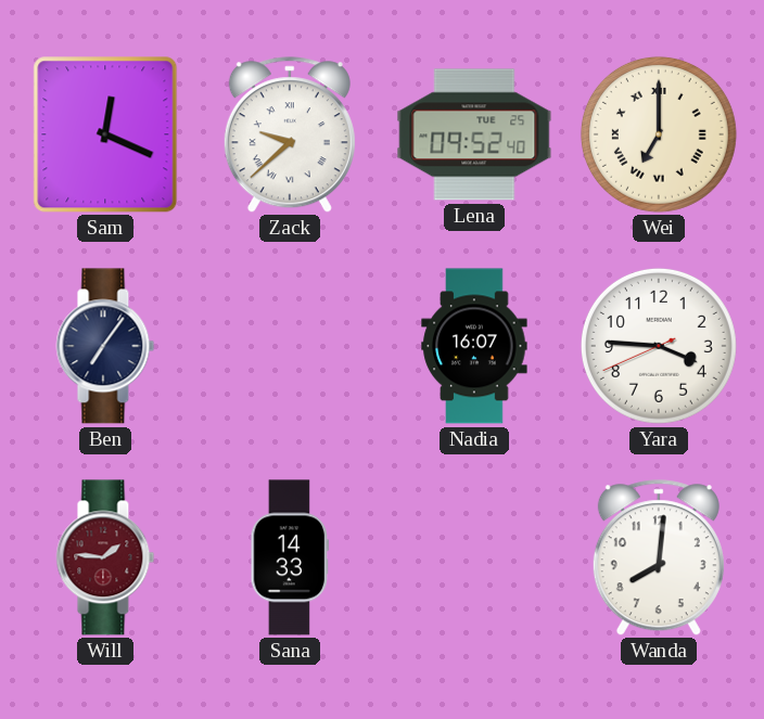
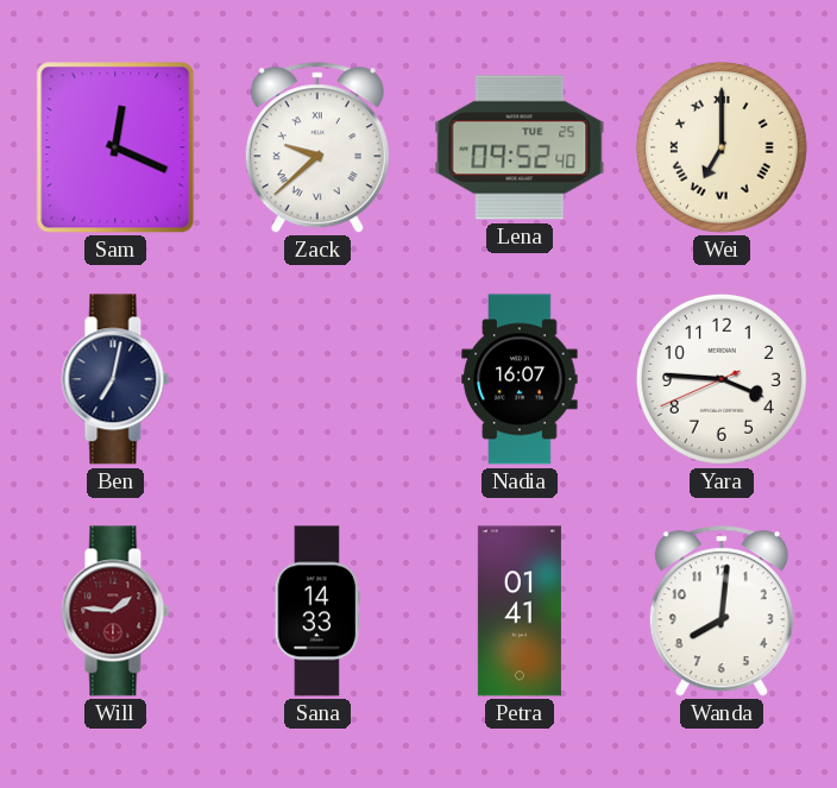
Ben: 7:06 -> 7:02
Petra: none -> 01:41
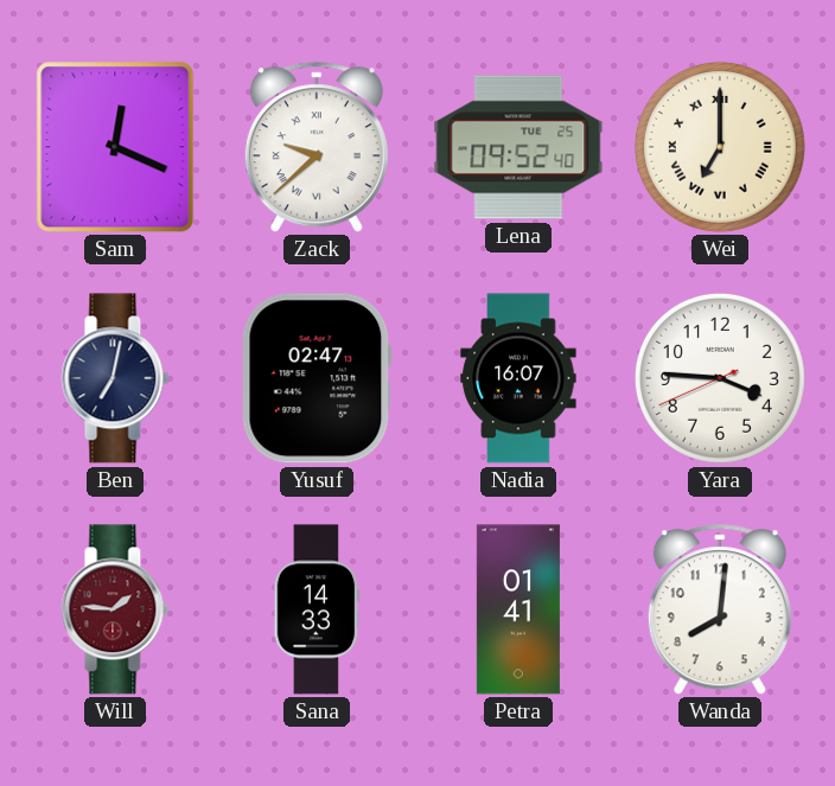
Yusuf: none -> 02:47
